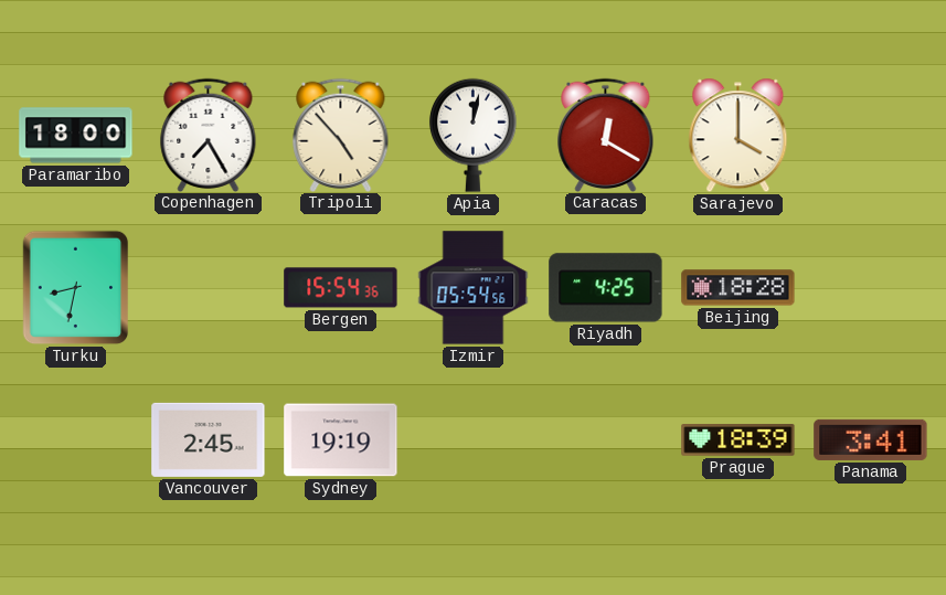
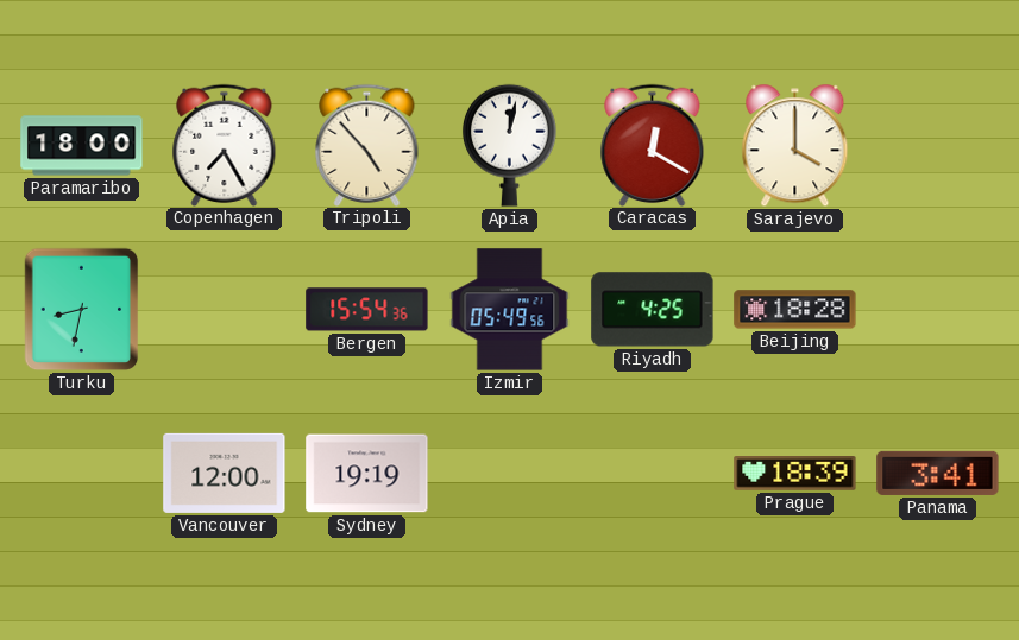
Izmir: 05:54 -> 05:49
Vancouver: 2:45 -> 12:00
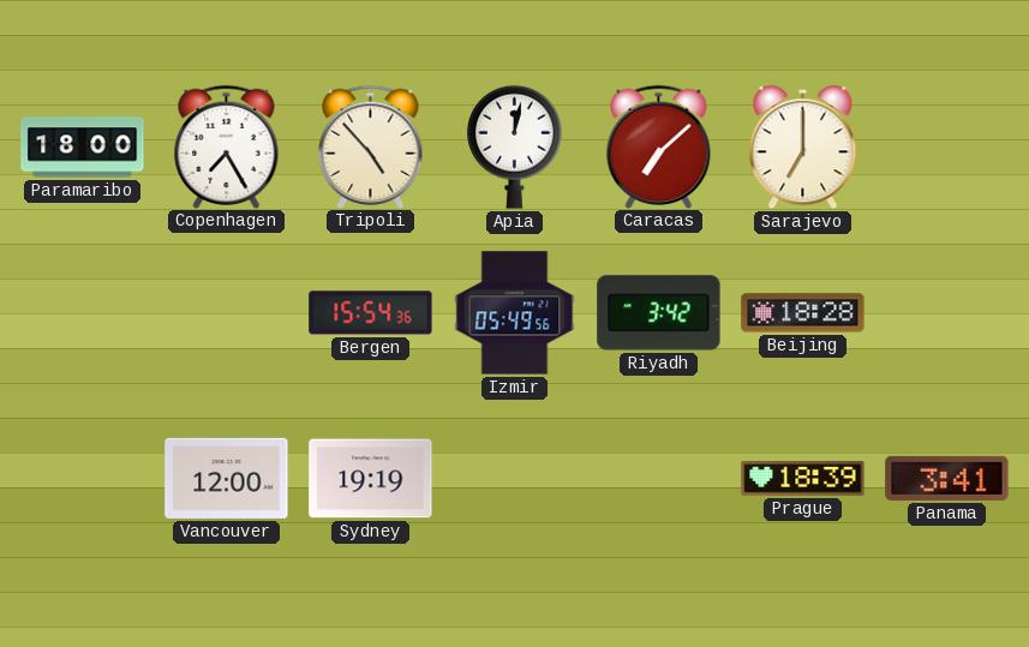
Caracas: 12:20 -> 7:08
Sarajevo: 4:00 -> 7:00
Turku: 8:32 -> none
Riyadh: 4:25 -> 3:42
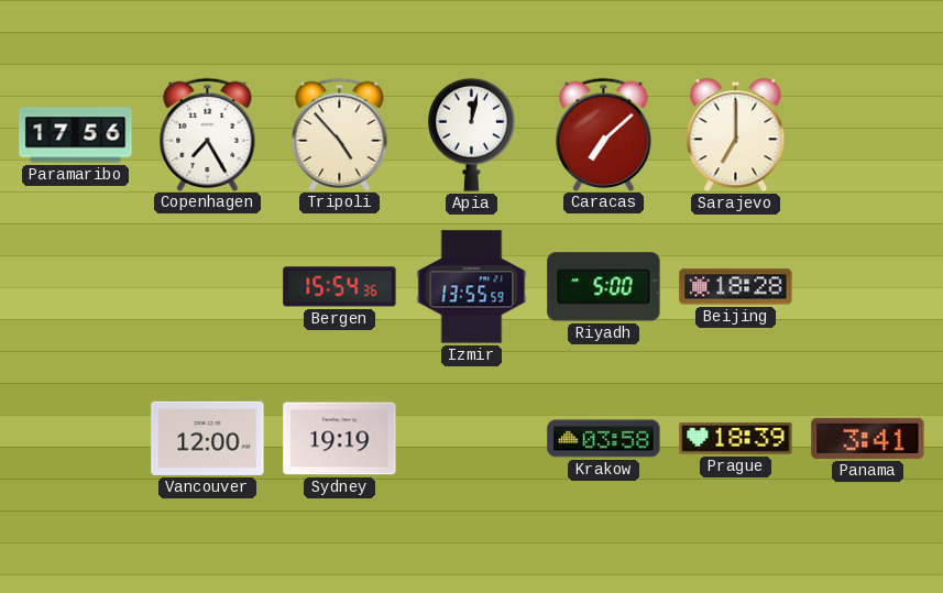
Paramaribo: 18:00 -> 17:56
Izmir: 05:49 -> 13:55
Riyadh: 3:42 -> 5:00
Krakow: none -> 03:58
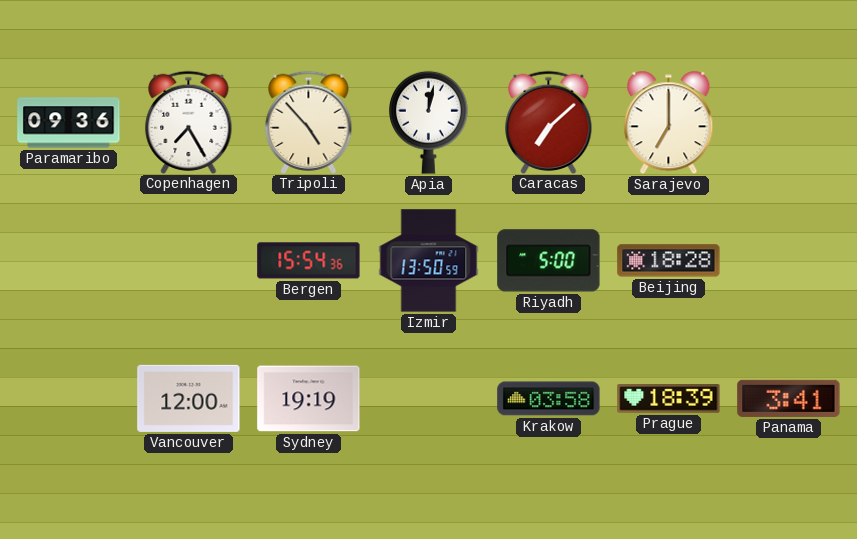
Paramaribo: 17:56 -> 09:36
Izmir: 13:55 -> 13:50
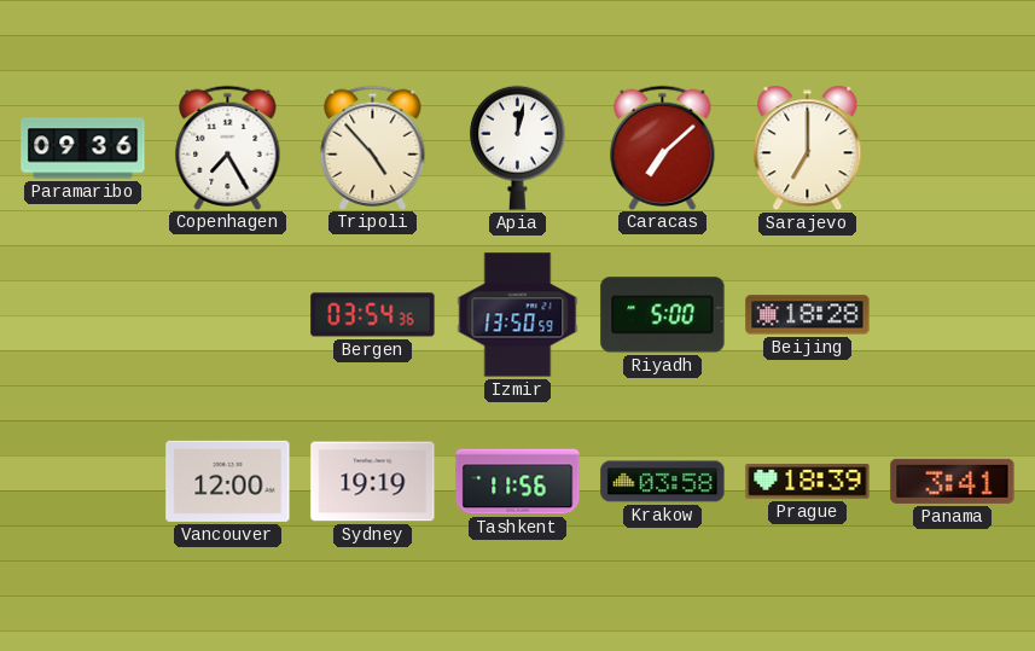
Bergen: 15:54 -> 03:54
Tashkent: none -> 11:56
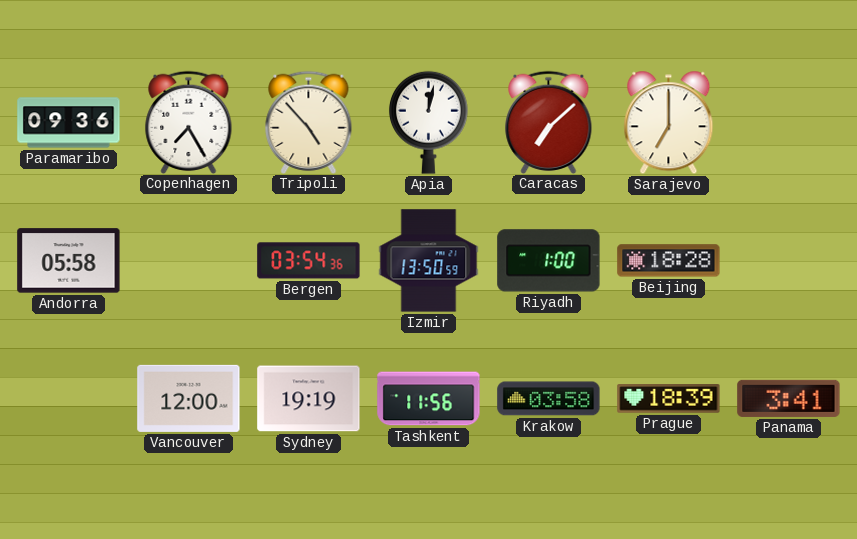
Andorra: none -> 05:58
Riyadh: 5:00 -> 1:00
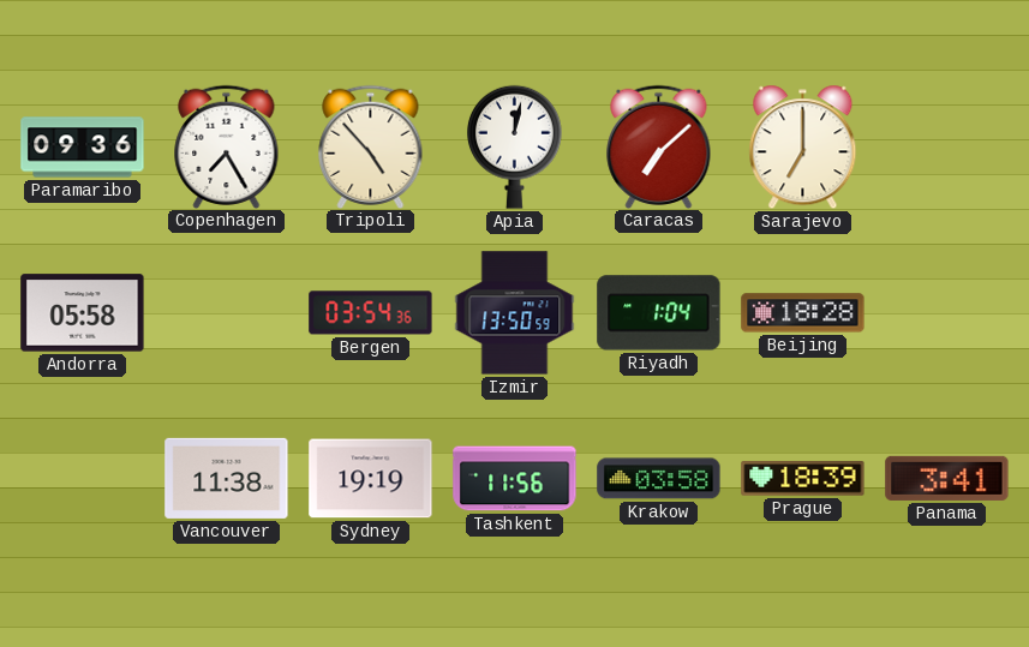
Riyadh: 1:00 -> 1:04
Vancouver: 12:00 -> 11:38
